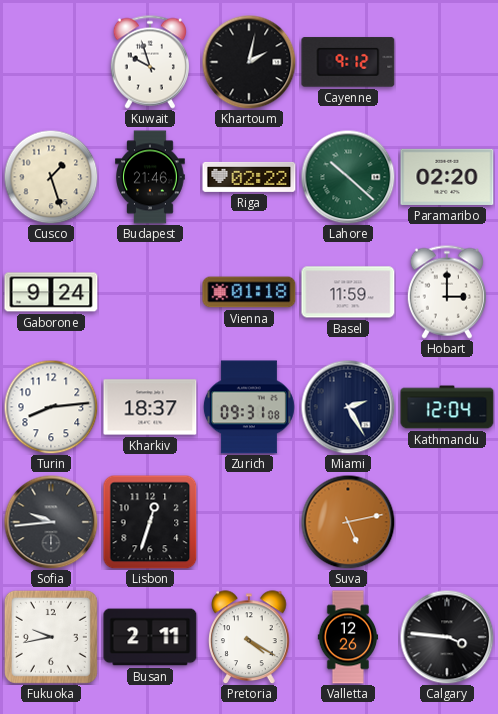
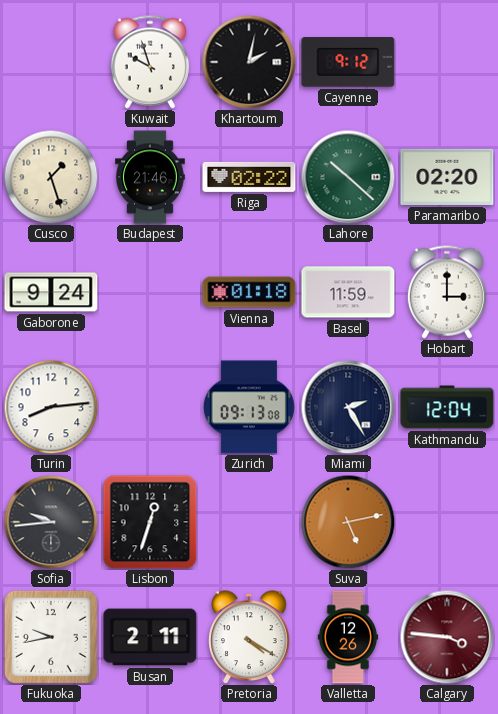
Kharkiv: 18:37 -> none
Zurich: 09:31 -> 09:13
Calgary dial: black -> burgundy
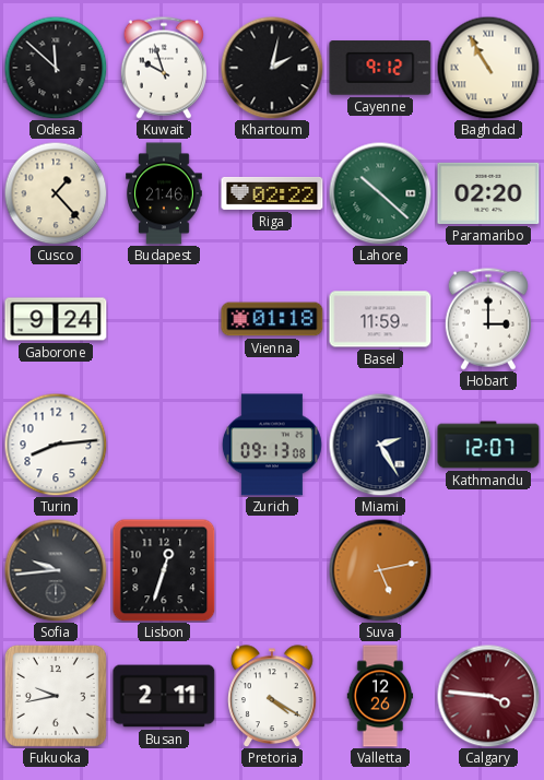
Odesa: none -> 11:52
Baghdad: none -> 10:55
Cusco: 1:27 -> 1:23
Kathmandu: 12:04 -> 12:07
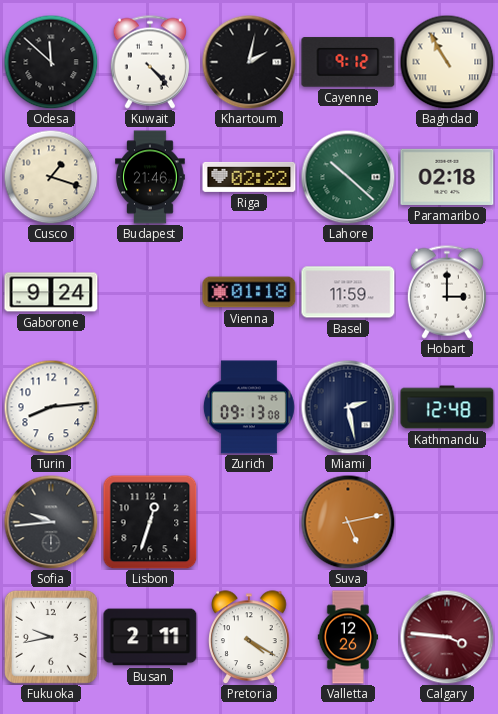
Kuwait: 9:57 -> 4:23
Cusco: 1:23 -> 1:18
Paramaribo: 02:20 -> 02:18
Miami: 2:25 -> 2:28
Kathmandu: 12:07 -> 12:48
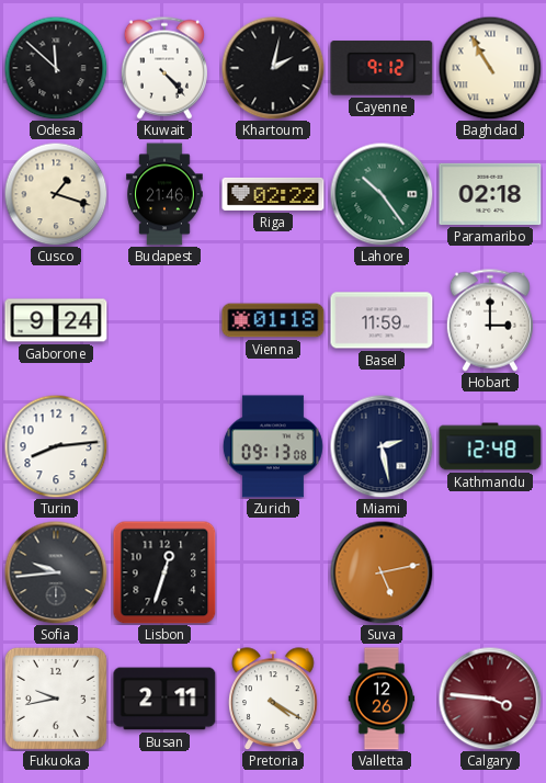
Lahore: 10:22 -> 10:24
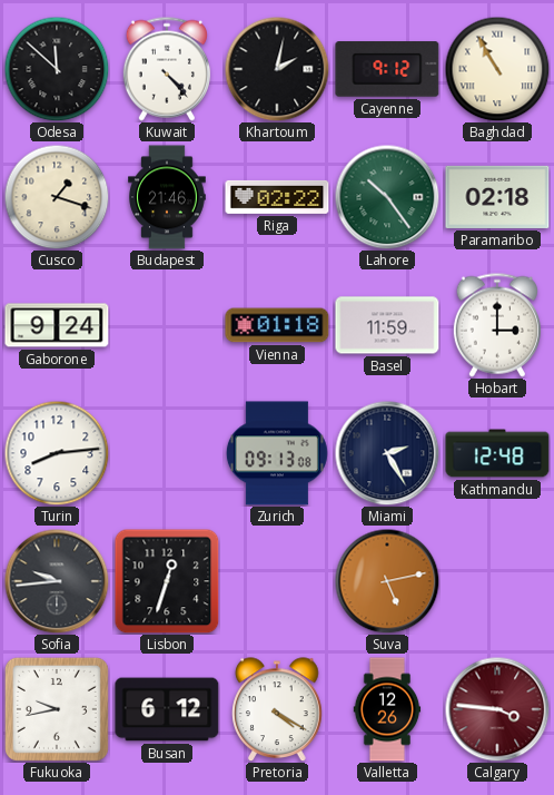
Miami: 2:28 -> 2:25
Busan: 2:11 -> 6:12
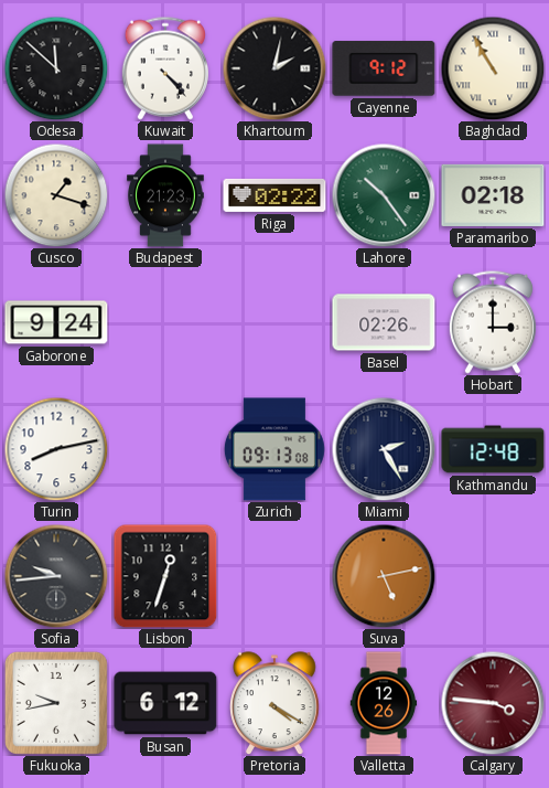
Budapest: 21:46 -> 21:23
Vienna: 01:18 -> none
Basel: 11:59 -> 02:26
Turin: 8:14 -> 8:13
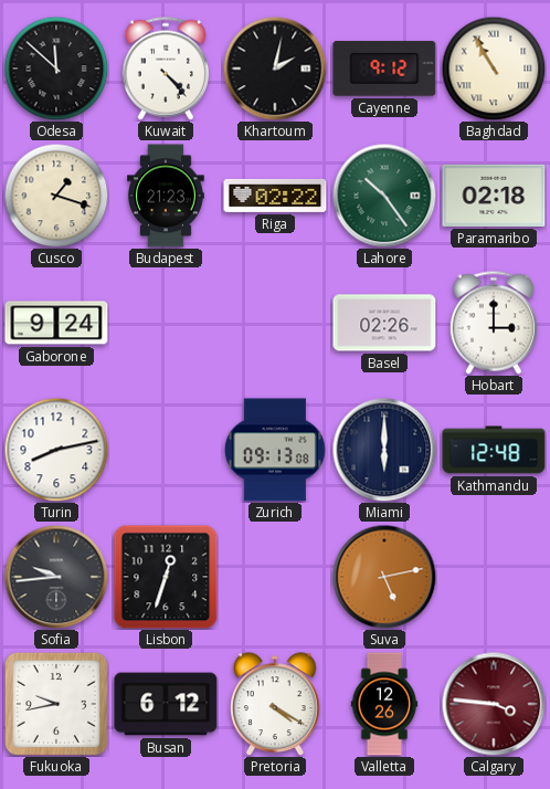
Miami: 2:25 -> 6:00
